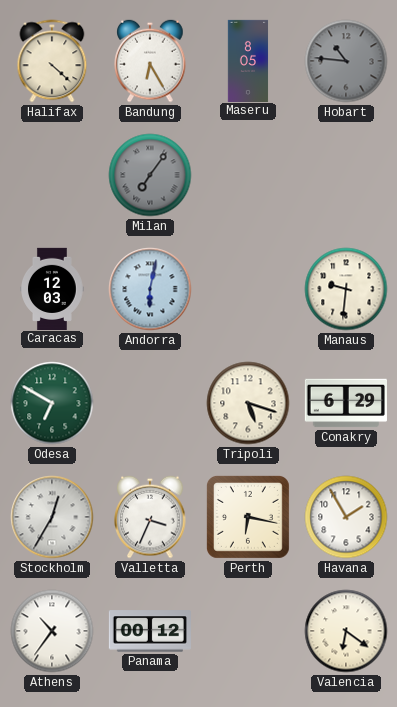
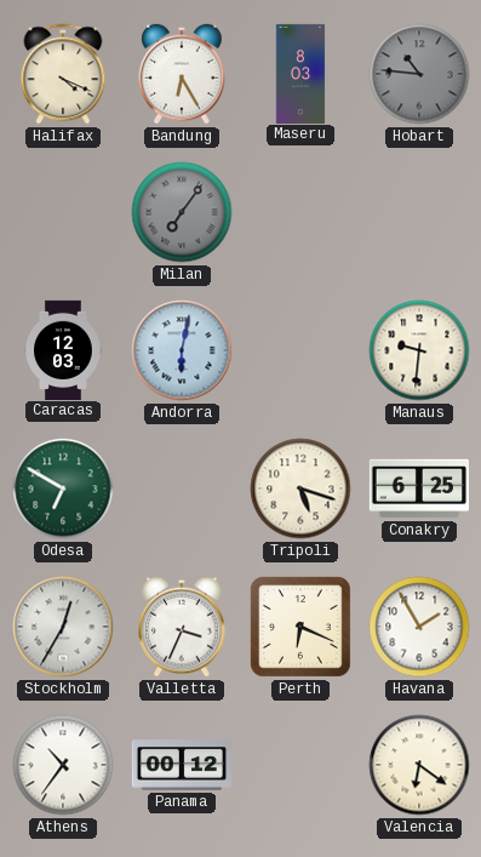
Halifax: 4:22 -> 4:19
Maseru: 8:05 -> 8:03
Conakry: 6:29 -> 6:25
Perth: 6:17 -> 6:19
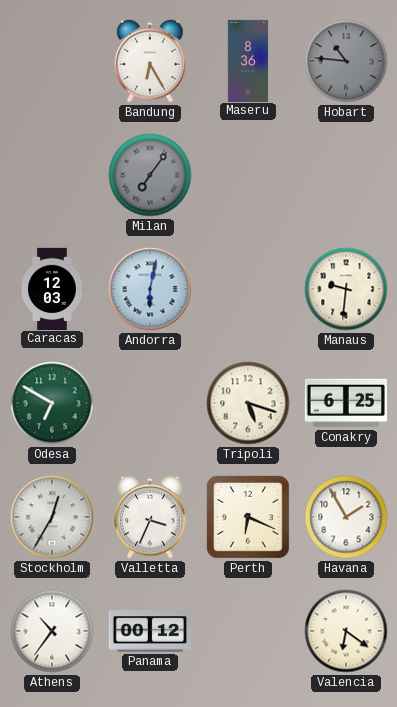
Halifax: 4:19 -> none
Maseru: 8:03 -> 8:36
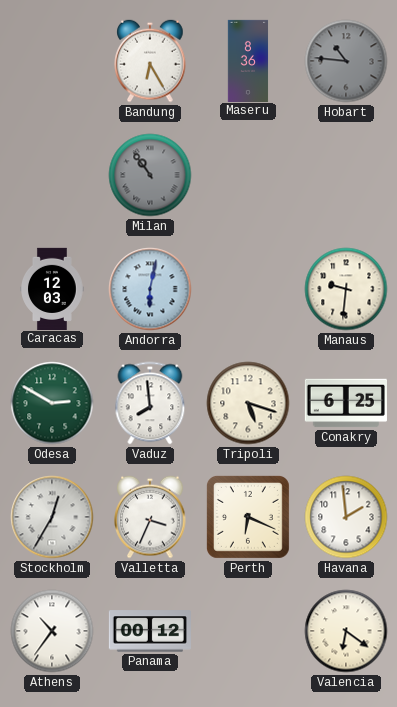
Milan: 7:06 -> 10:54
Odesa: 6:50 -> 2:50
Vaduz: none -> 7:59
Havana: 1:55 -> 1:59
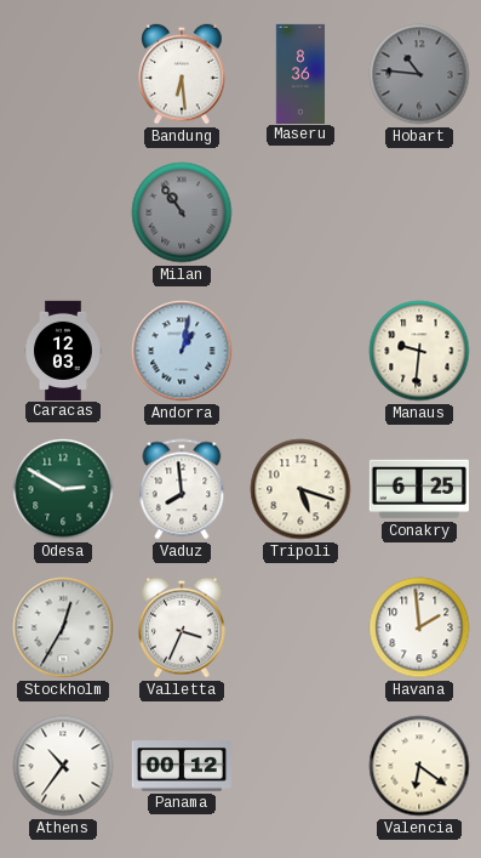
Bandung: 6:25 -> 6:29
Andorra: 6:02 -> 1:02
Perth: 6:19 -> none
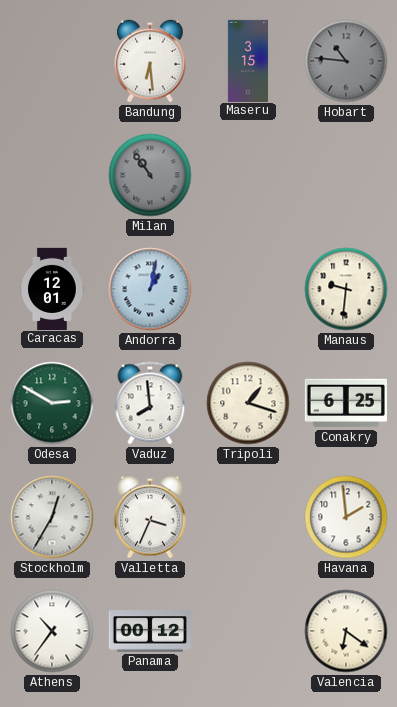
Maseru: 8:36 -> 3:15
Caracas: 12:03 -> 12:01
Tripoli: 5:18 -> 1:18
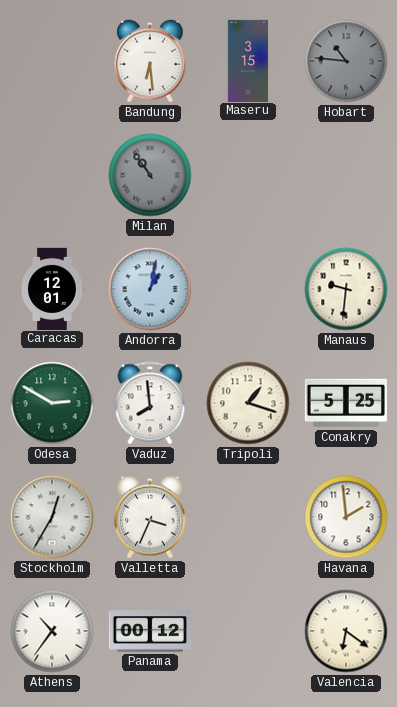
Conakry: 6:25 -> 5:25
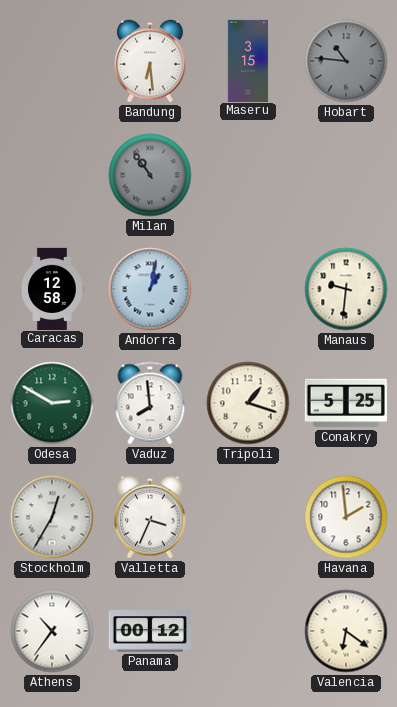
Caracas: 12:01 -> 12:58
